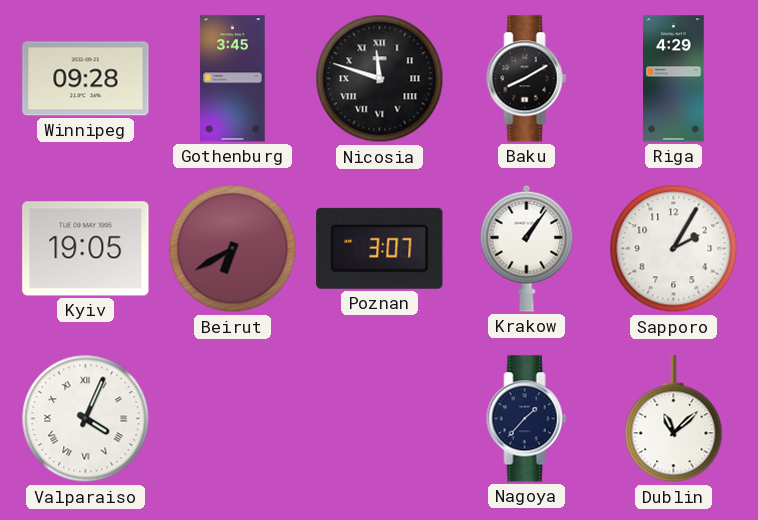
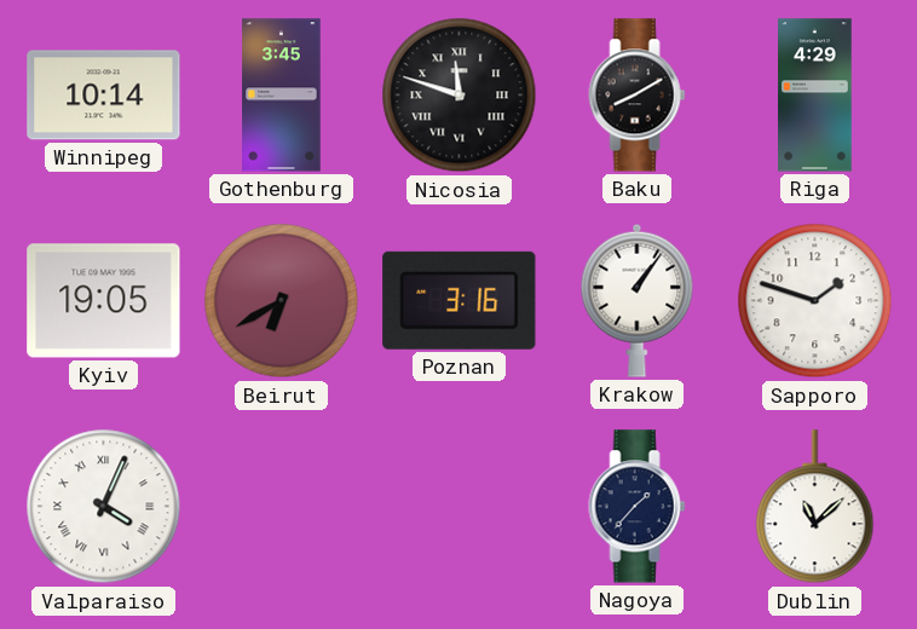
Winnipeg: 09:28 -> 10:14
Poznan: 3:07 -> 3:16
Sapporo: 2:05 -> 1:48
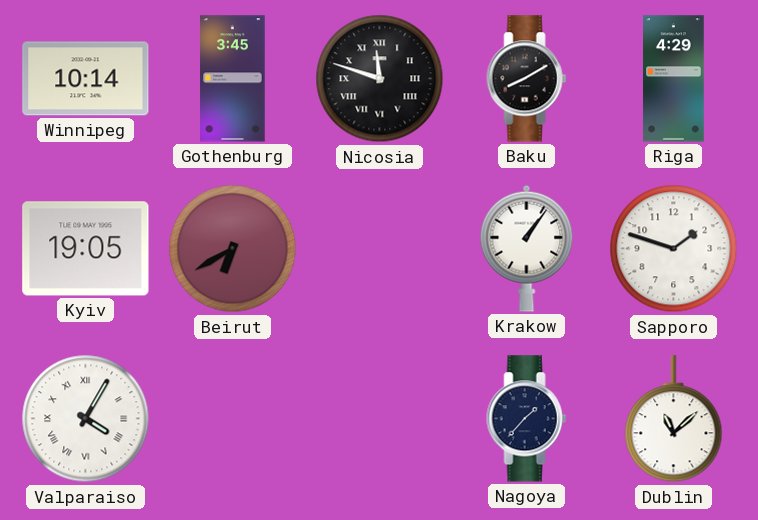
Poznan: 3:16 -> none
Valparaiso: 4:04 -> 4:05
